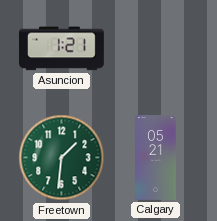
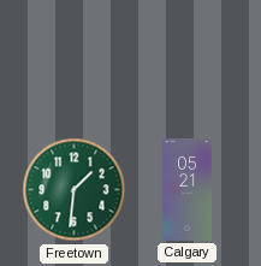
Asuncion: 1:21 -> none
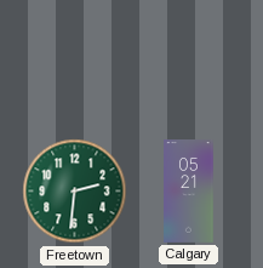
Freetown: 1:31 -> 2:31
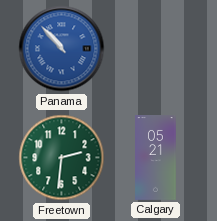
Panama: none -> 10:53
